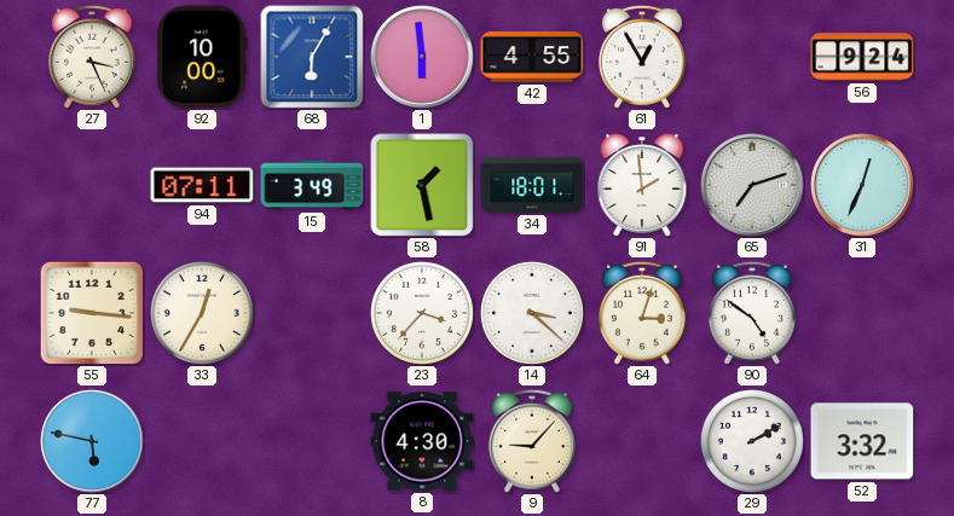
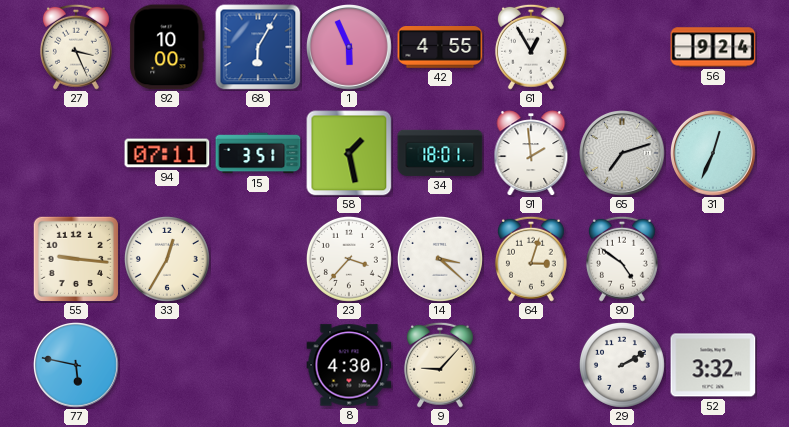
1: 5:59 -> 5:56
15: 3:49 -> 3:51
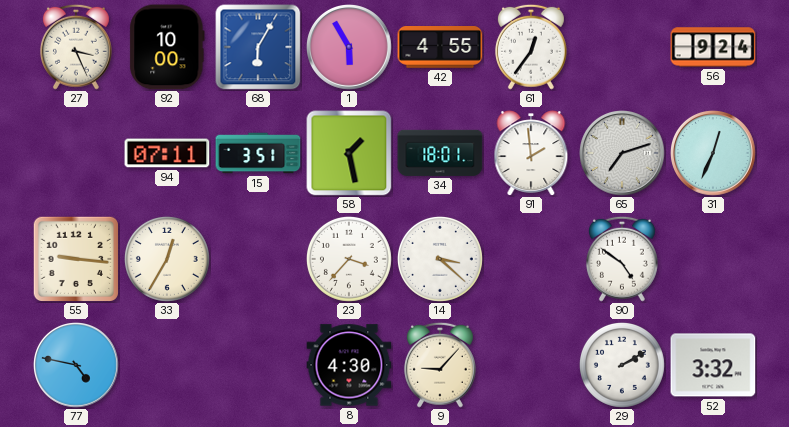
1: 5:56 -> 5:55
61: 12:55 -> 12:36
64: 3:03 -> none
77: 5:47 -> 4:47
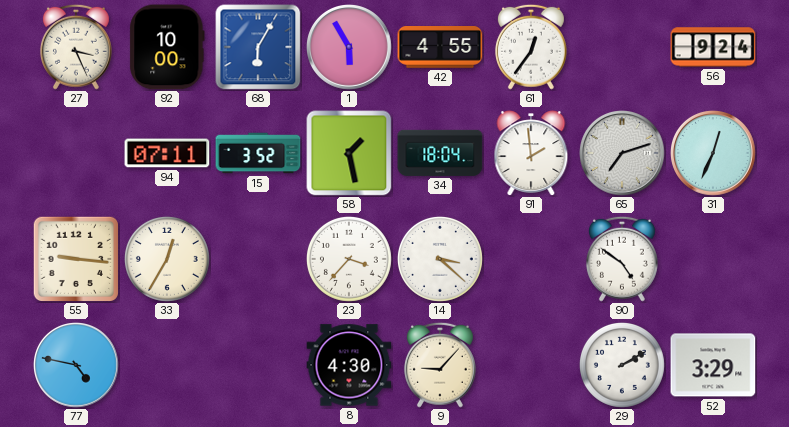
15: 3:51 -> 3:52
34: 18:01 -> 18:04
52: 3:32 -> 3:29
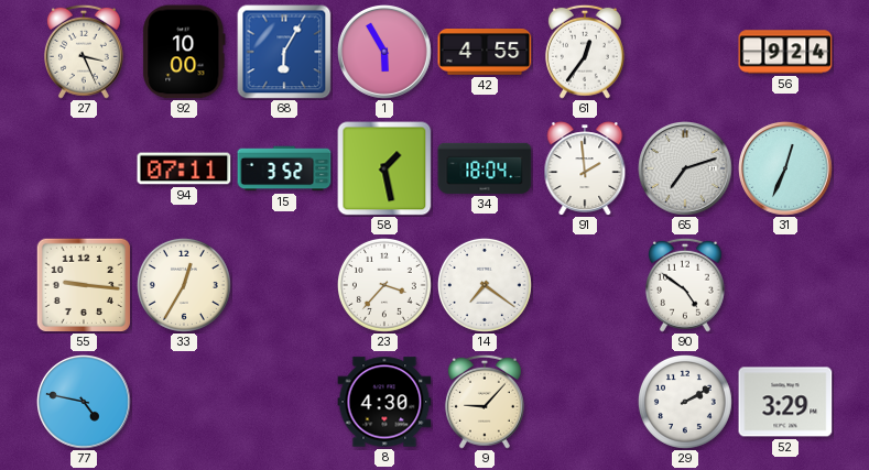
14: 3:22 -> 7:21
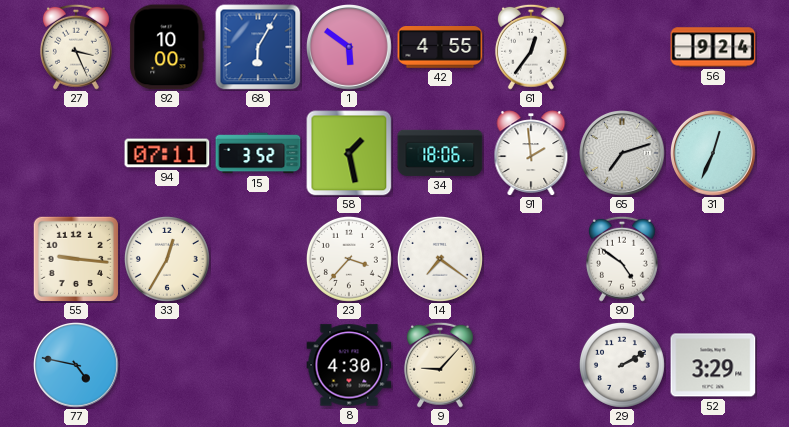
1: 5:55 -> 5:51
34: 18:04 -> 18:06
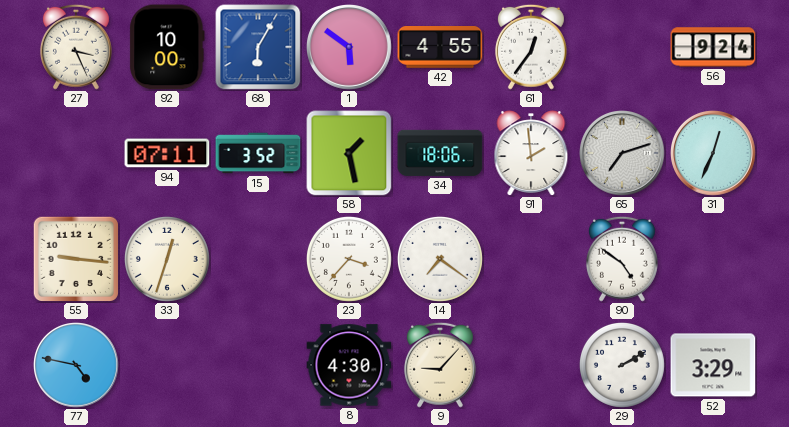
33: 12:35 -> 12:33
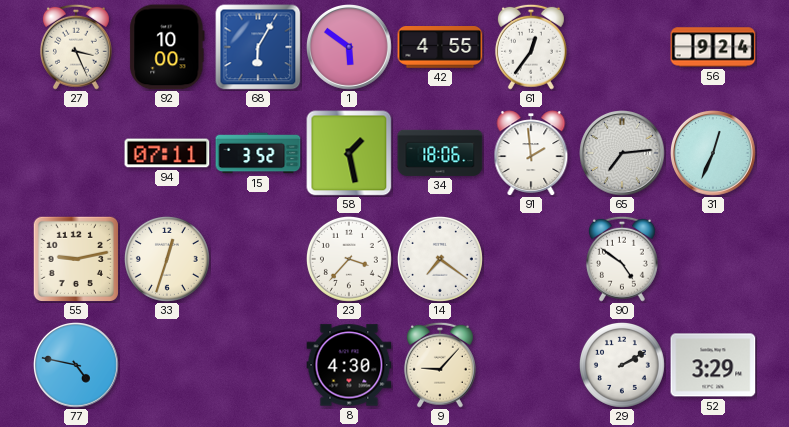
65: 7:12 -> 7:14
55: 9:16 -> 9:13
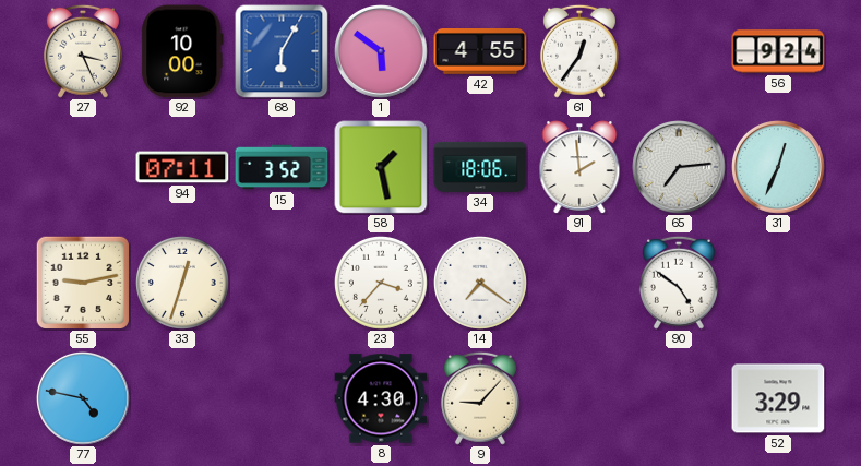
29: 2:10 -> none
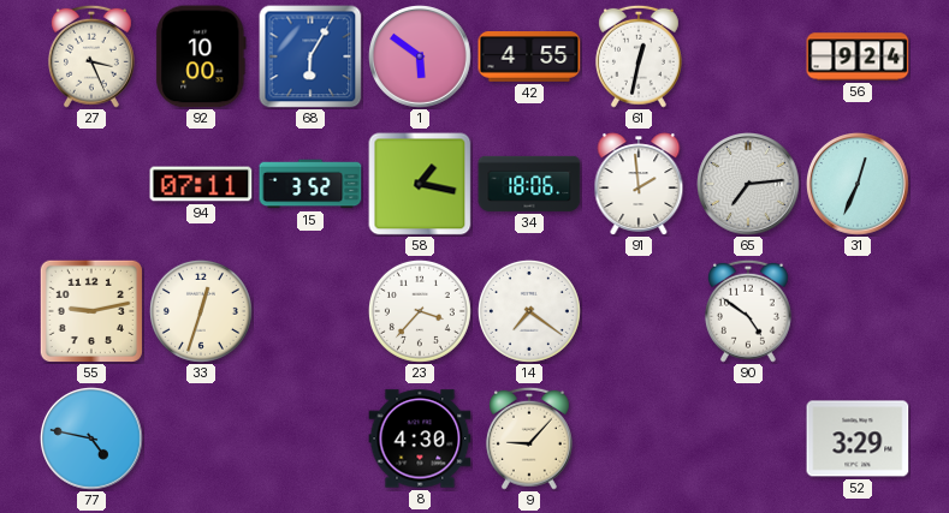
61: 12:36 -> 12:32
58: 1:28 -> 1:17
